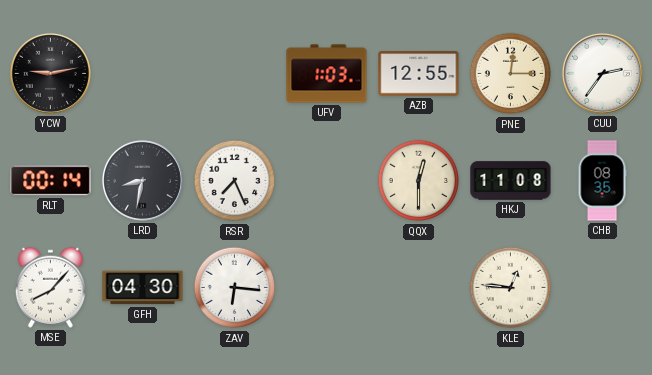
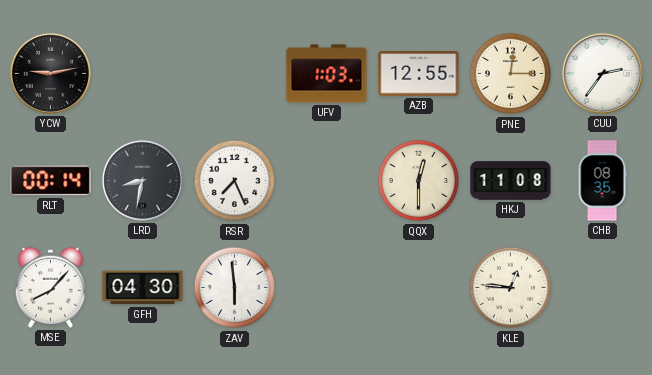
ZAV: 6:16 -> 5:59
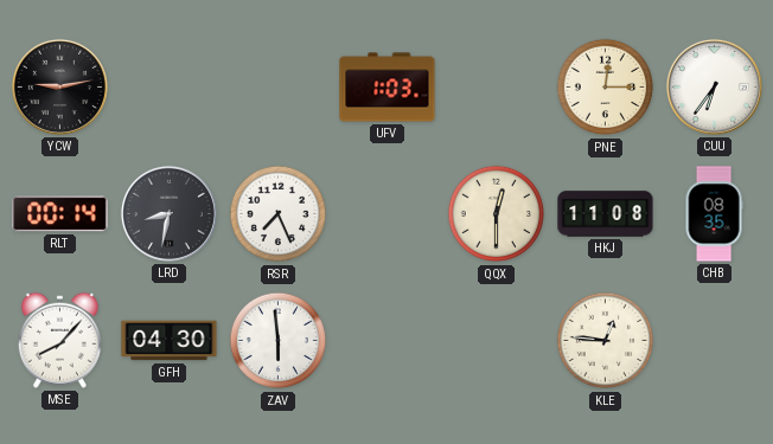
AZB: 12:55 -> none
CUU: 2:36 -> 6:36
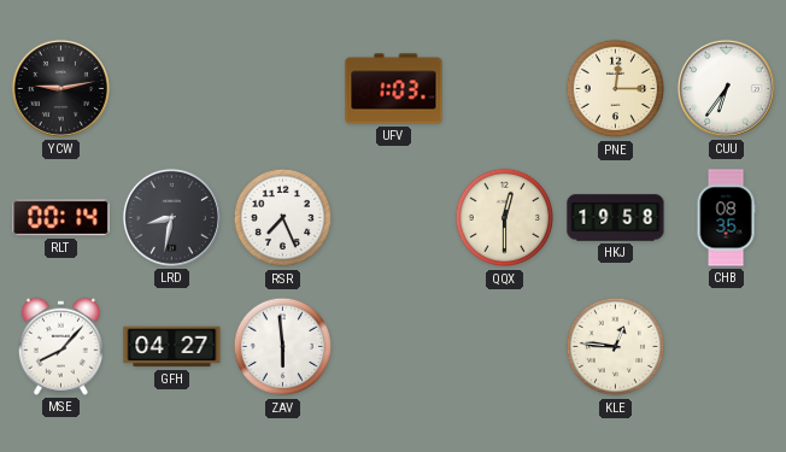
HKJ: 11:08 -> 19:58
GFH: 04:30 -> 04:27
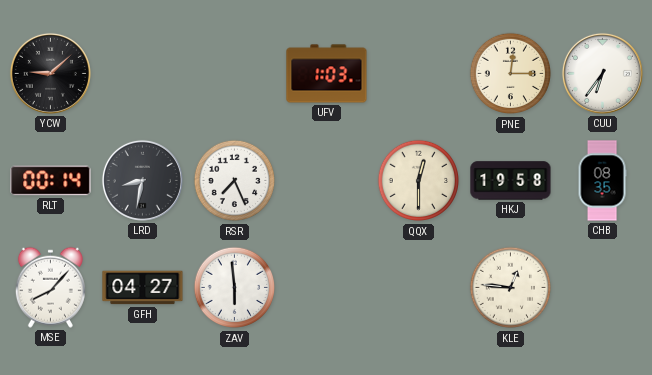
YCW: 9:13 -> 9:08
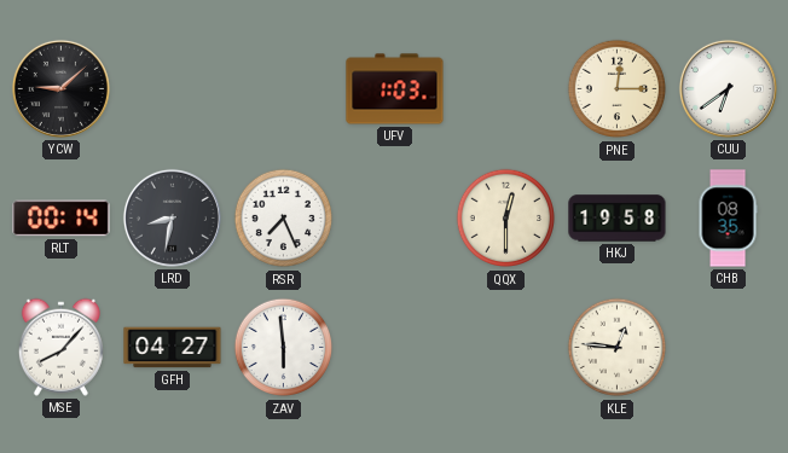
CUU: 6:36 -> 6:39
